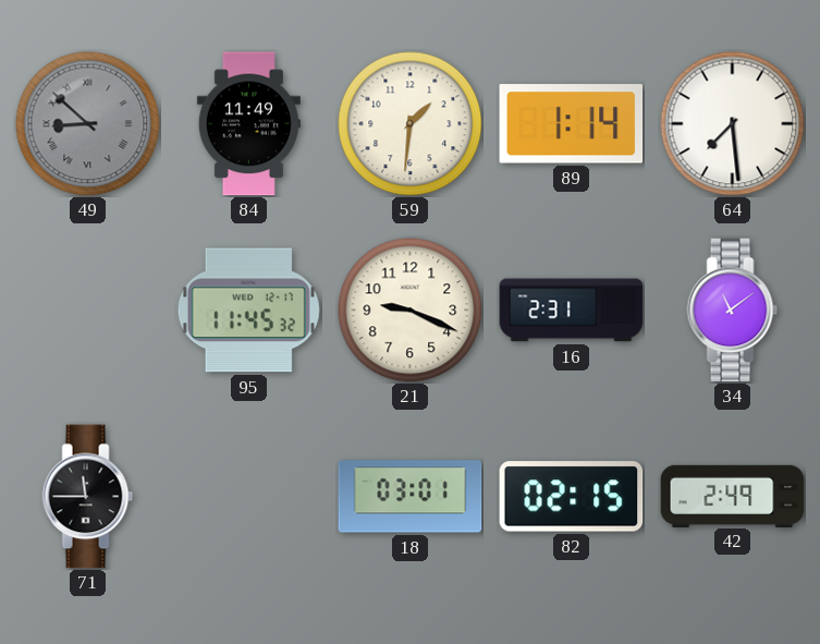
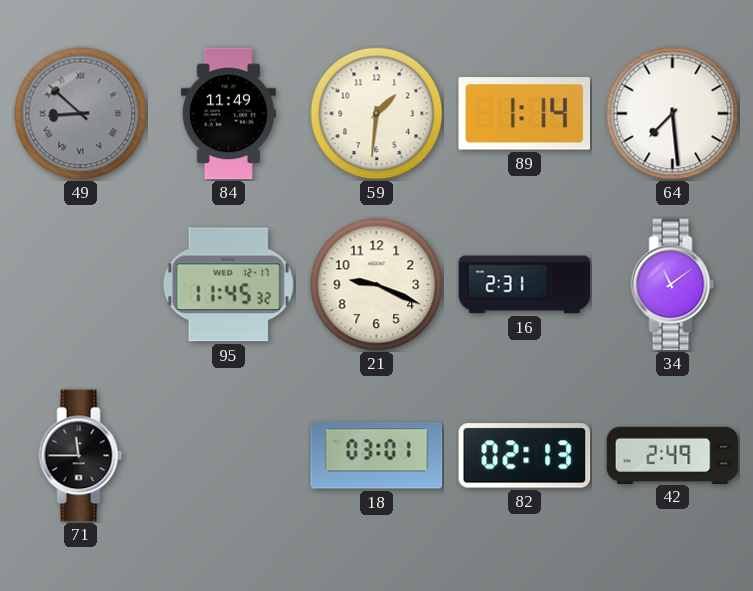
82: 02:15 -> 02:13
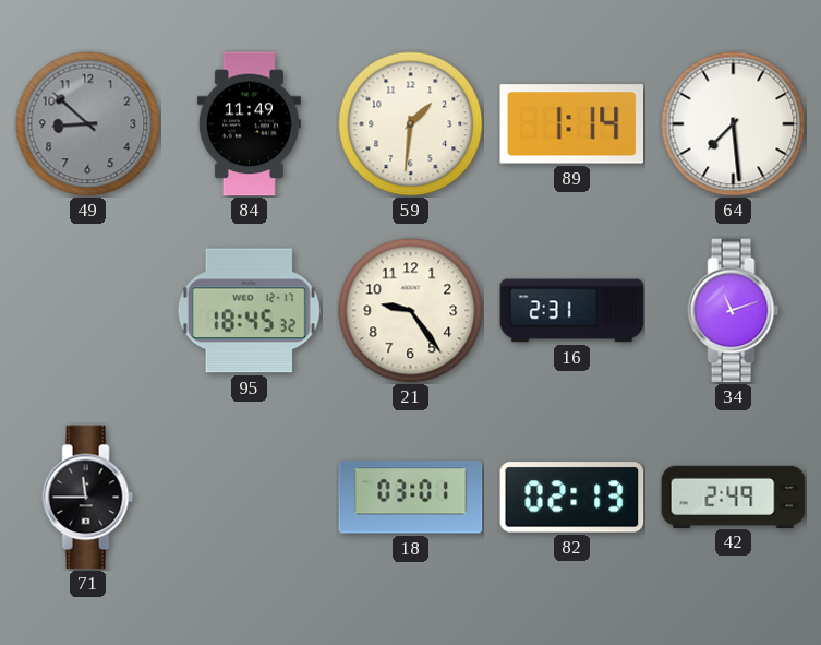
49 numerals: Roman -> Arabic
95: 11:45 -> 18:45
21: 9:19 -> 9:24
34: 11:09 -> 11:12
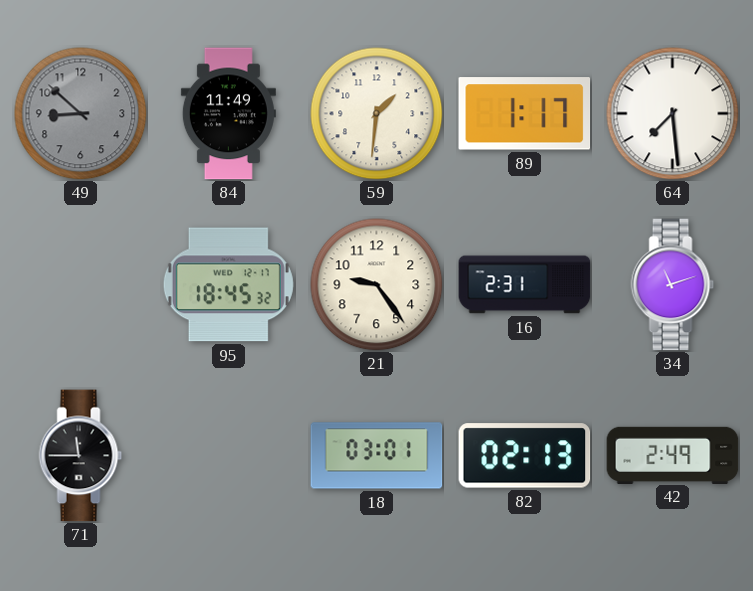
89: 1:14 -> 1:17
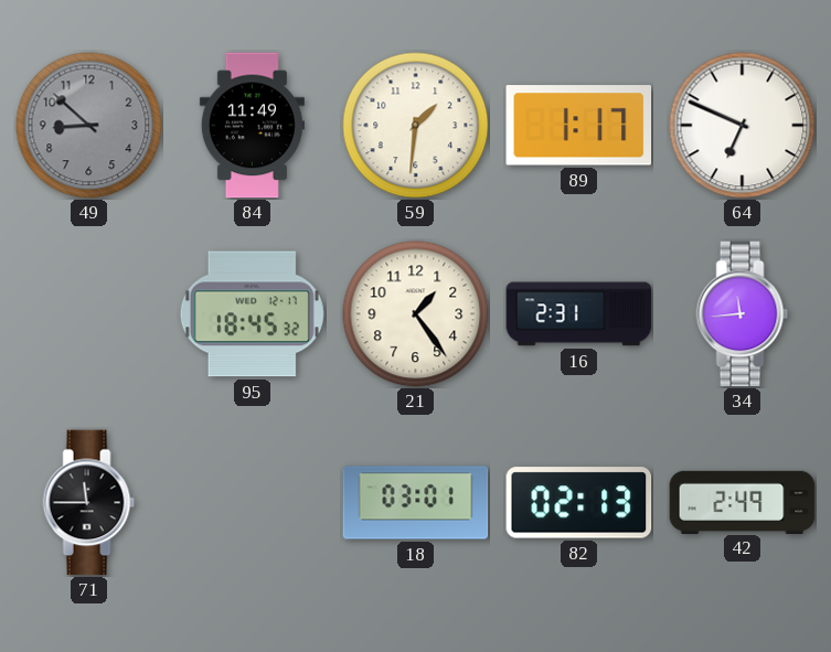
64: 7:29 -> 6:49
21: 9:24 -> 1:24
34: 11:12 -> 11:44
